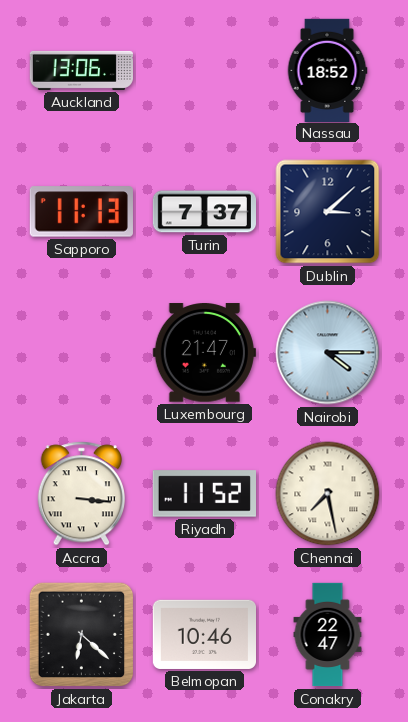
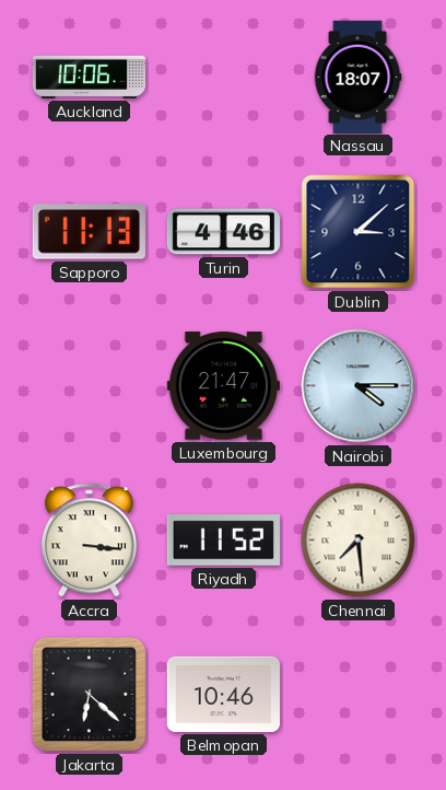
Auckland: 13:06 -> 10:06
Nassau: 18:52 -> 18:07
Turin: 7:37 -> 4:46
Chennai: 7:28 -> 7:29
Conakry: 22:47 -> none
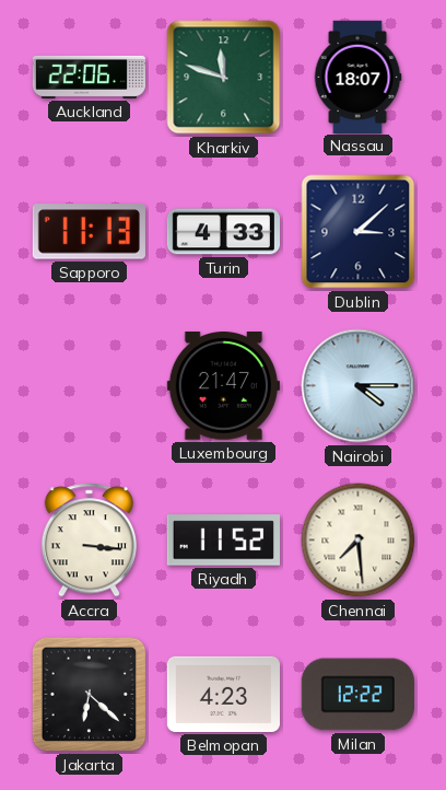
Auckland: 10:06 -> 22:06
Kharkiv: none -> 11:48
Turin: 4:46 -> 4:33
Belmopan: 10:46 -> 4:23
Milan: none -> 12:22
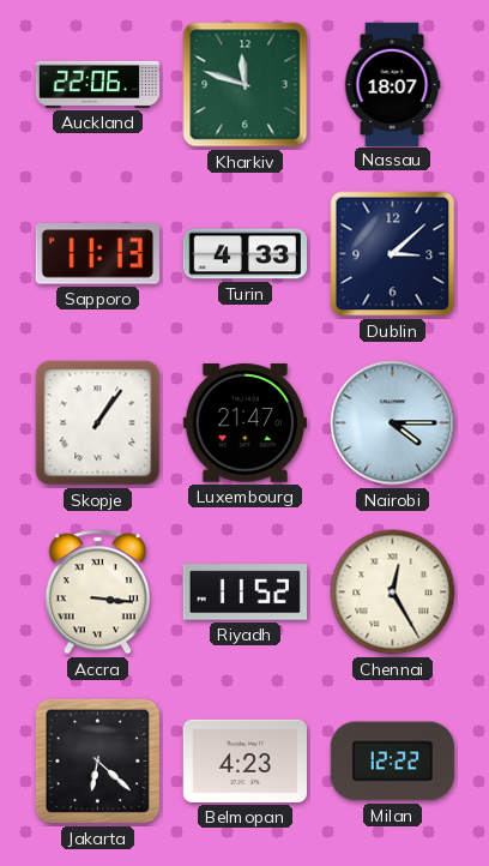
Skopje: none -> 1:06
Chennai: 7:29 -> 12:25
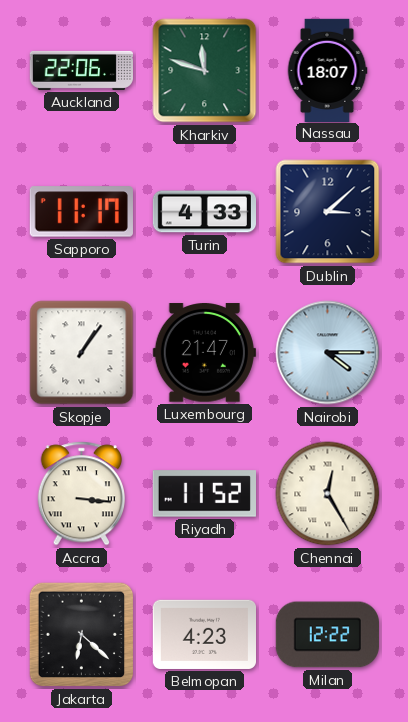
Sapporo: 11:13 -> 11:17
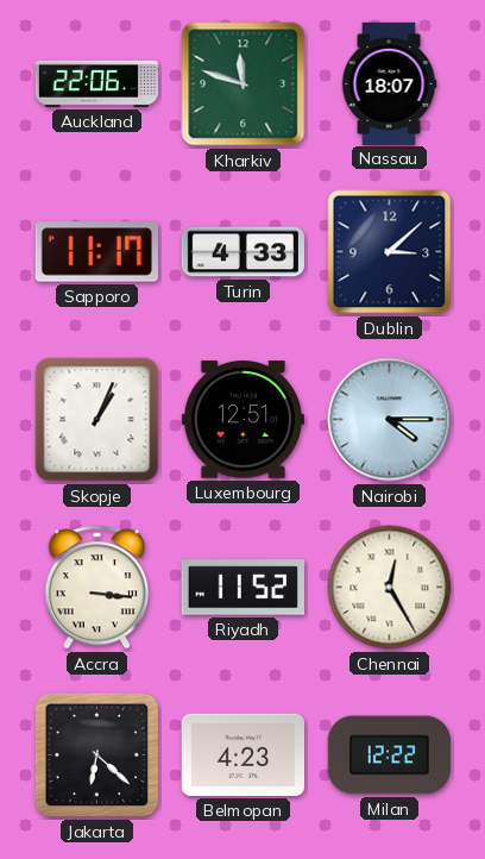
Skopje: 1:06 -> 1:04
Luxembourg: 21:47 -> 12:51
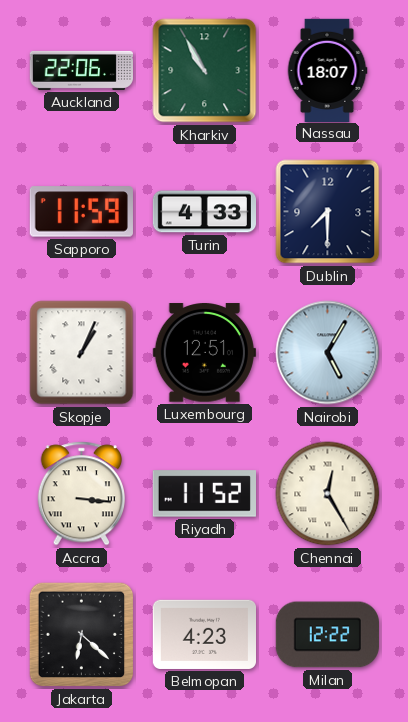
Kharkiv: 11:48 -> 10:55
Sapporo: 11:17 -> 11:59
Dublin: 3:08 -> 7:30
Nairobi: 4:15 -> 5:05
